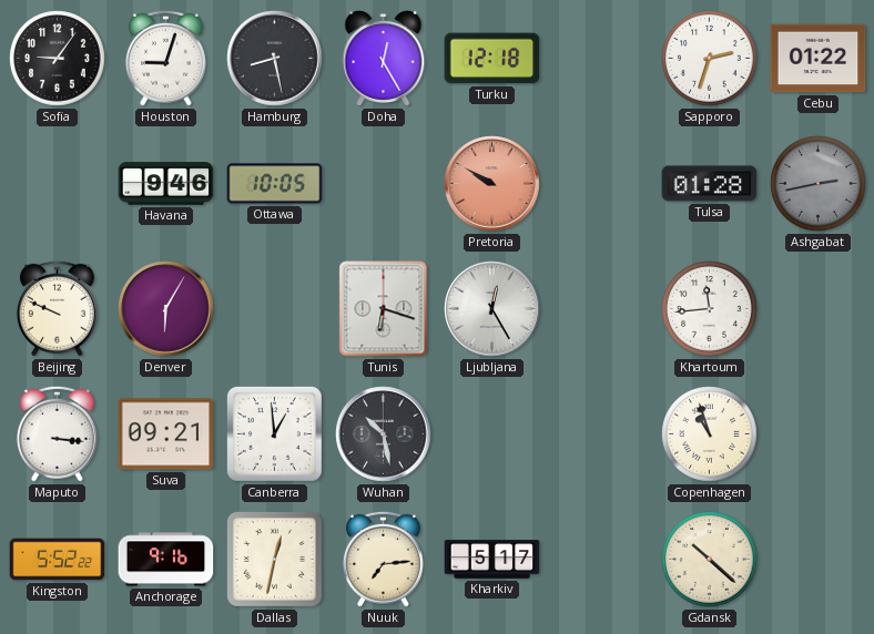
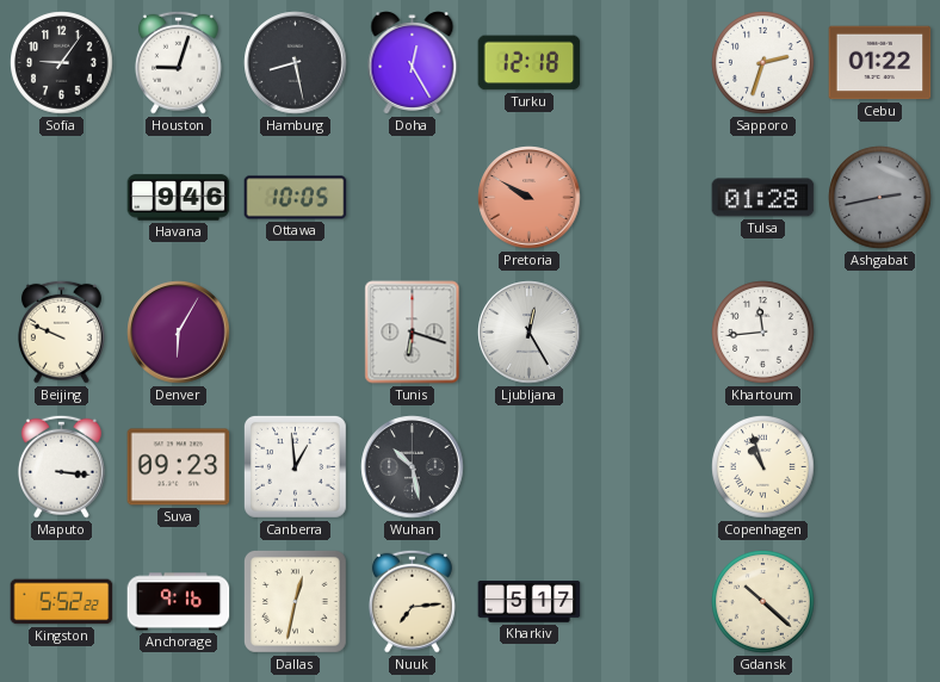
Suva: 09:21 -> 09:23
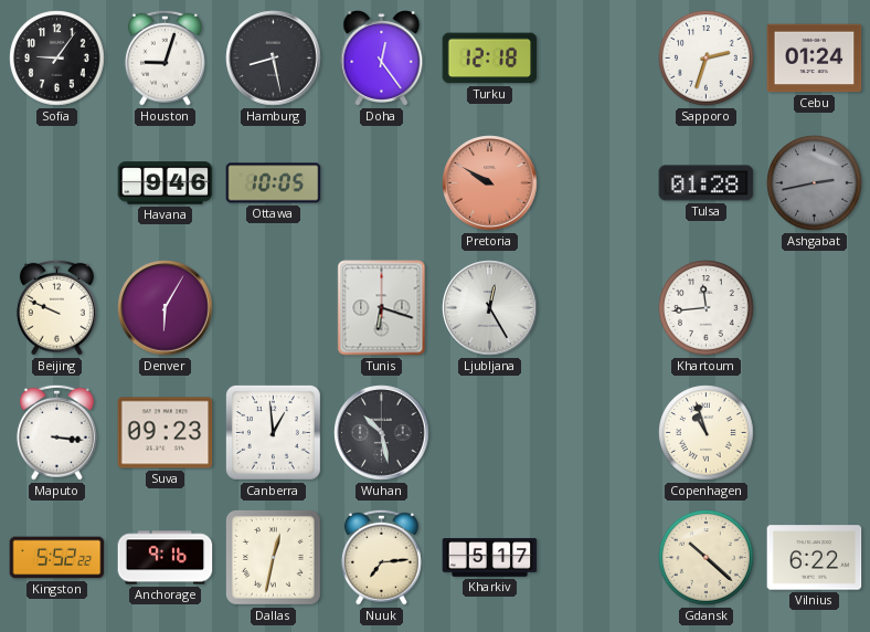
Doha: 12:25 -> 12:24
Cebu: 01:22 -> 01:24
Vilnius: none -> 6:22
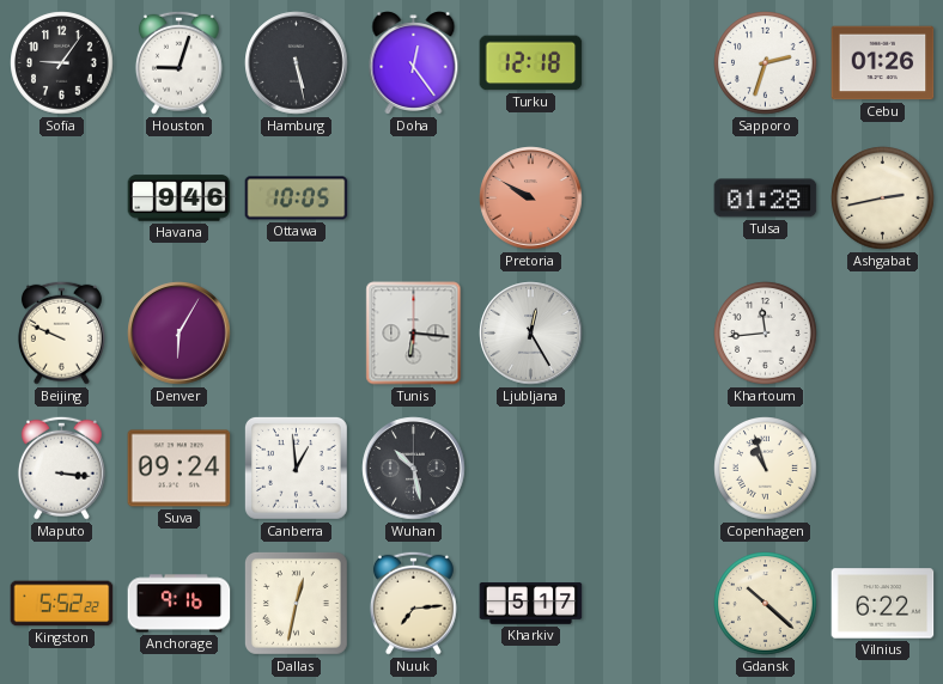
Hamburg: 8:28 -> 5:28
Cebu: 01:24 -> 01:26
Ashgabat dial: grey -> cream
Tunis: 6:18 -> 6:16
Suva: 09:23 -> 09:24
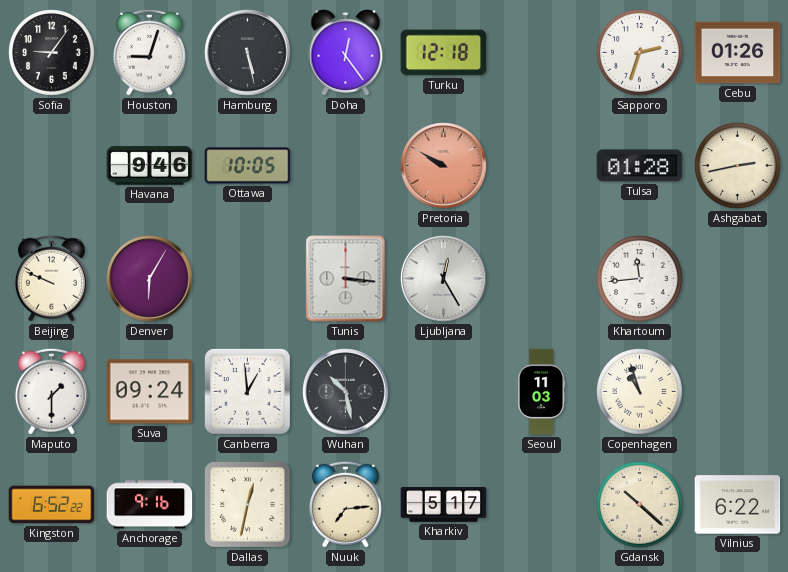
Tunis: 6:16 -> 3:16
Maputo: 3:16 -> 1:30
Seoul: none -> 11:03
Kingston: 5:52 -> 6:52
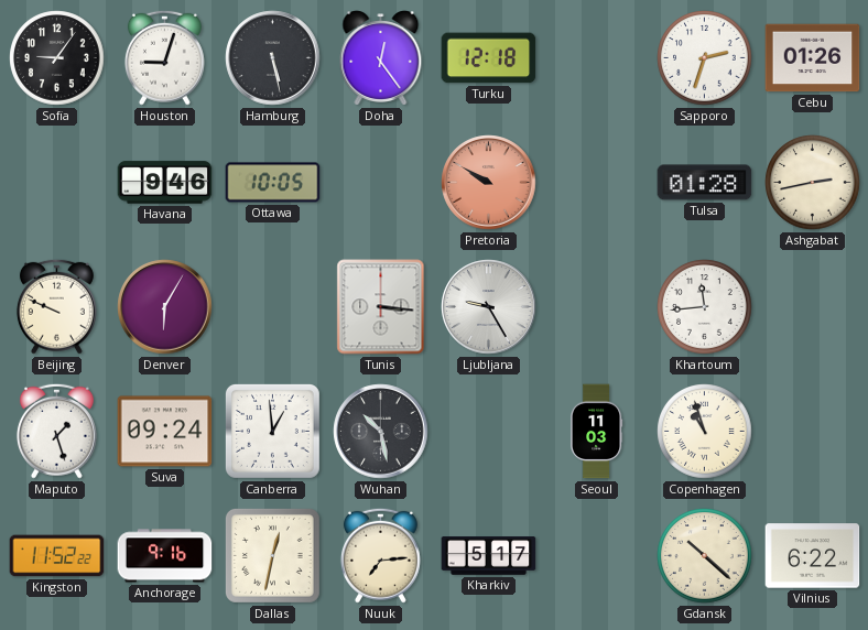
Ljubljana: 12:25 -> 9:25
Maputo: 1:30 -> 1:27
Kingston: 6:52 -> 11:52
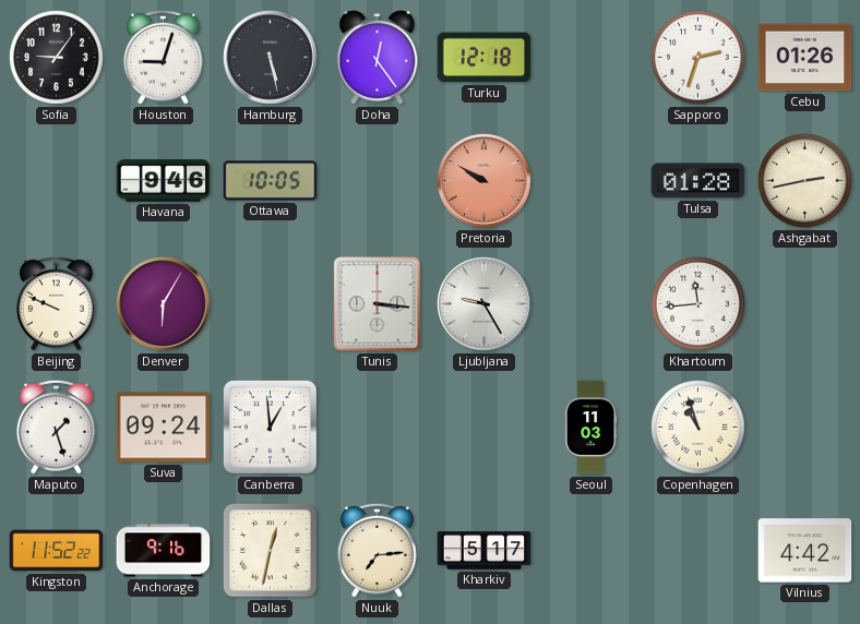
Wuhan: 10:28 -> none
Gdansk: 10:22 -> none
Vilnius: 6:22 -> 4:42
